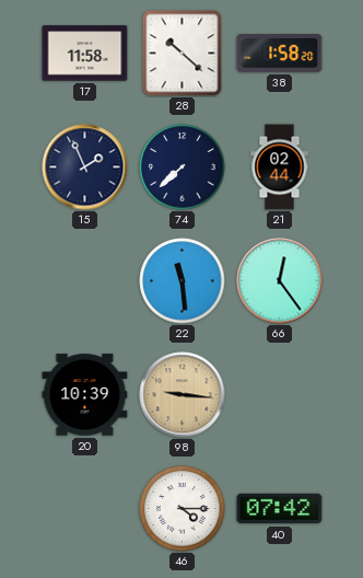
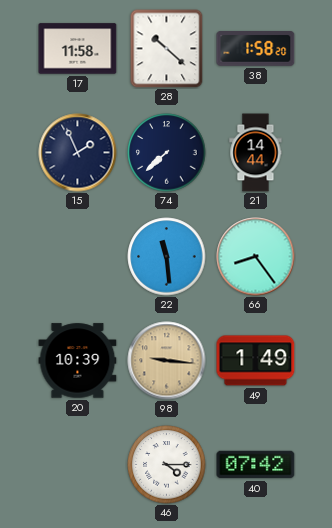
21: 02:44 -> 14:44
66: 12:24 -> 8:24
49: none -> 1:49
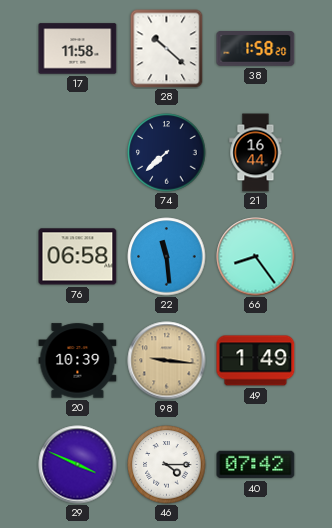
15: 1:56 -> none
21: 14:44 -> 16:44
76: none -> 06:58
29: none -> 3:49
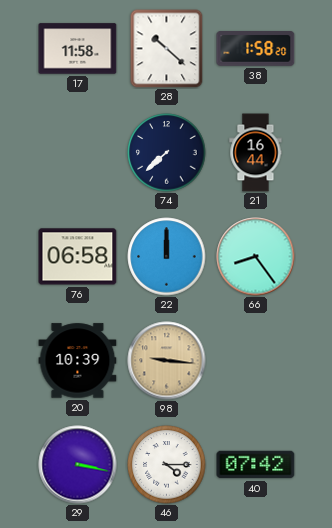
22: 11:29 -> 12:00
49: 1:49 -> none
29: 3:49 -> 3:17
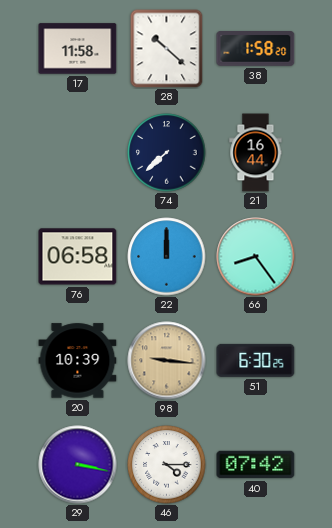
51: none -> 6:30
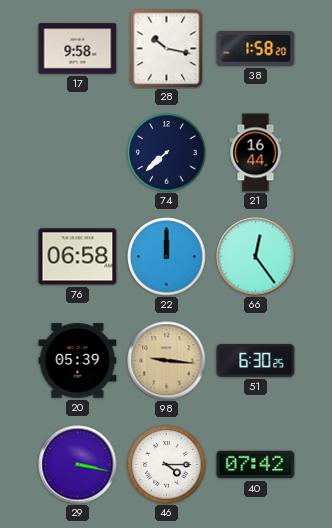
17: 11:58 -> 9:58
28: 10:22 -> 10:17
66: 8:24 -> 12:24
20: 10:39 -> 05:39
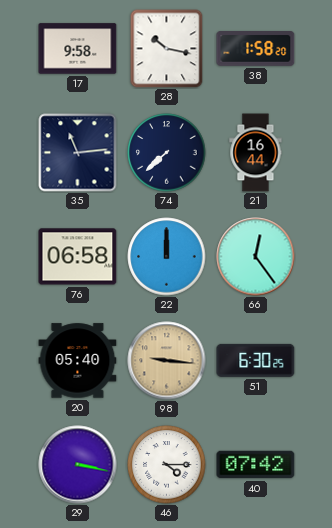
35: none -> 11:14
20: 05:39 -> 05:40
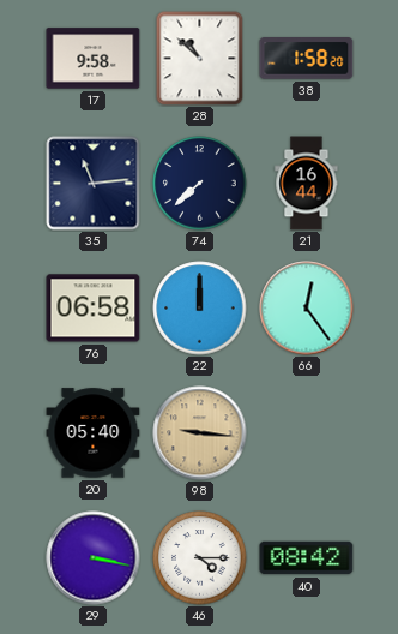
28: 10:17 -> 10:52
51: 6:30 -> none
40: 07:42 -> 08:42
